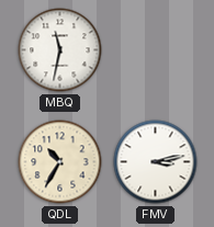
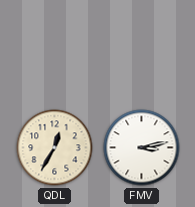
MBQ: 11:32 -> none
QDL: 10:35 -> 12:35
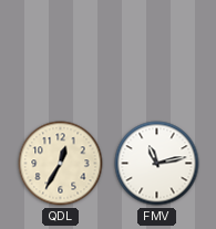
FMV: 3:13 -> 11:13
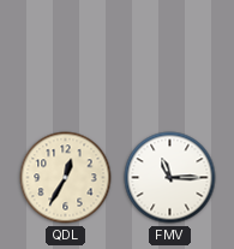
FMV: 11:13 -> 11:15
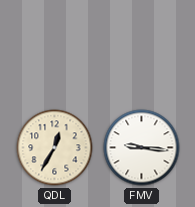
FMV: 11:15 -> 9:16
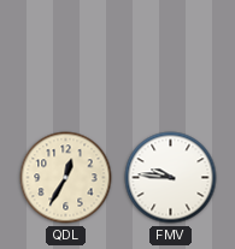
FMV: 9:16 -> 9:46
